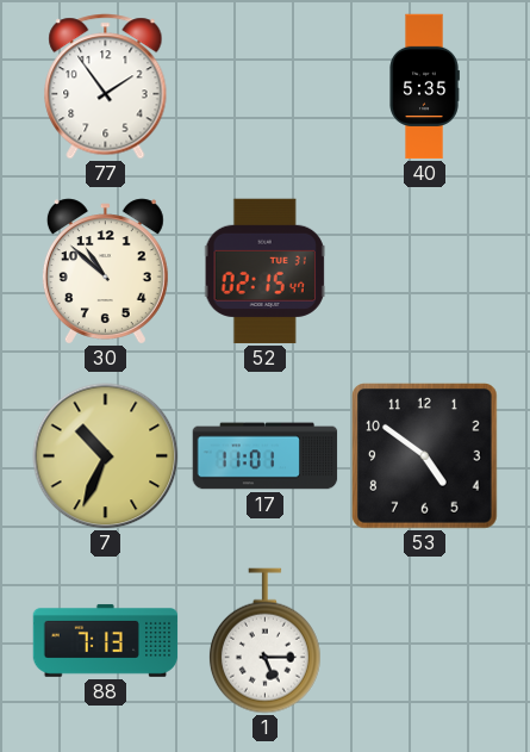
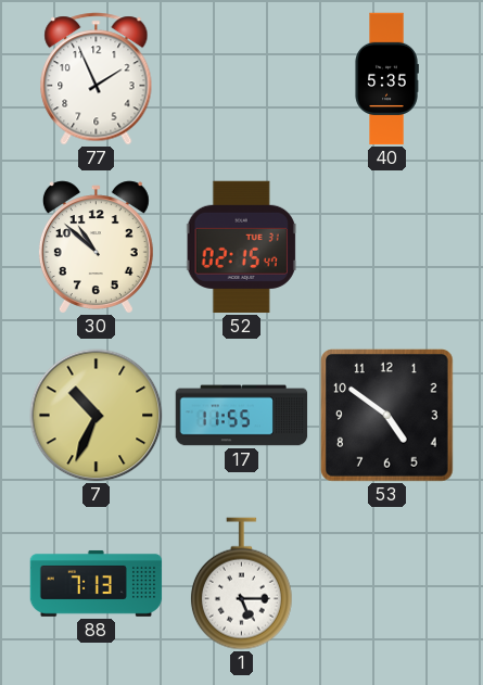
77: 1:54 -> 1:56
17: 11:01 -> 11:55
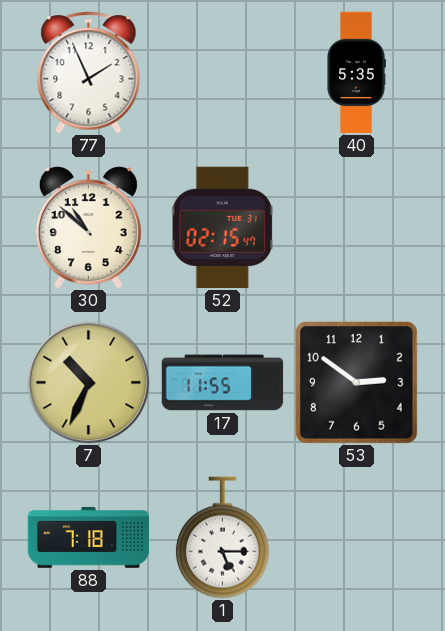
53: 4:51 -> 2:51
88: 7:13 -> 7:18
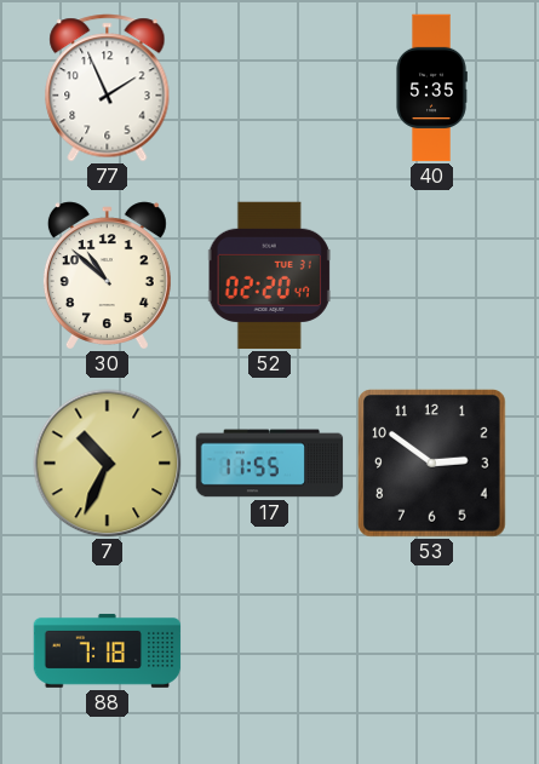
52: 02:15 -> 02:20
1: 5:15 -> none
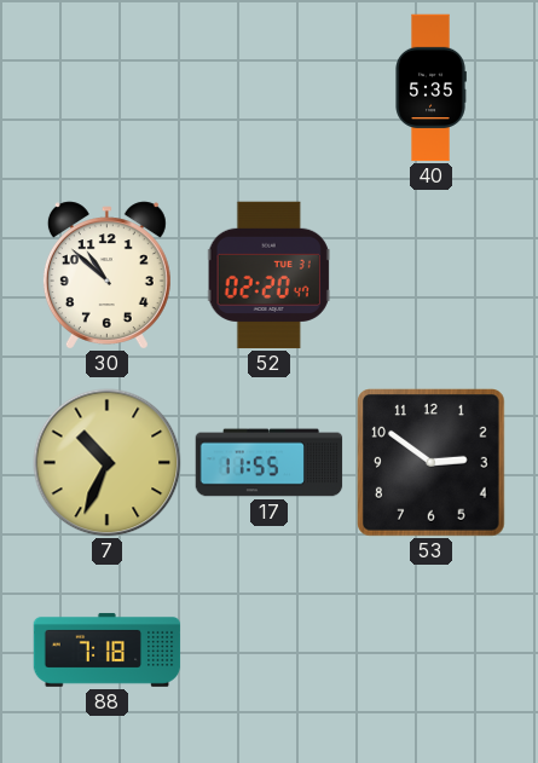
77: 1:56 -> none
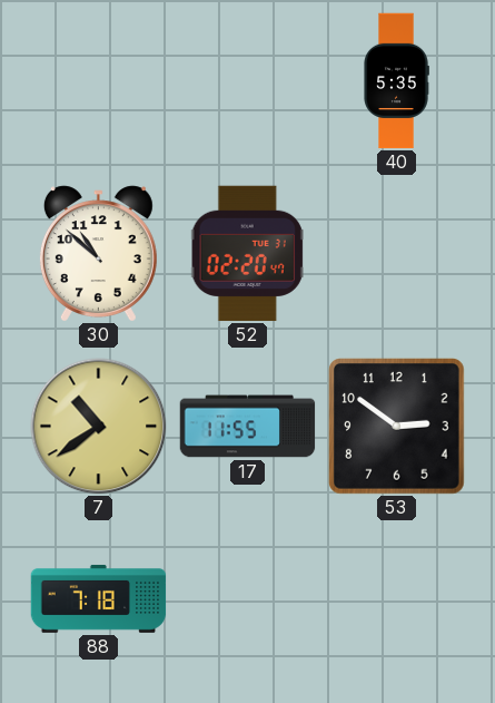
7: 10:34 -> 10:39
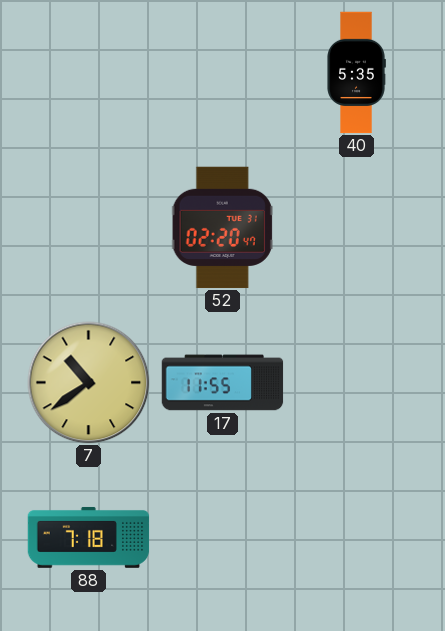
30: 10:52 -> none
53: 2:51 -> none
